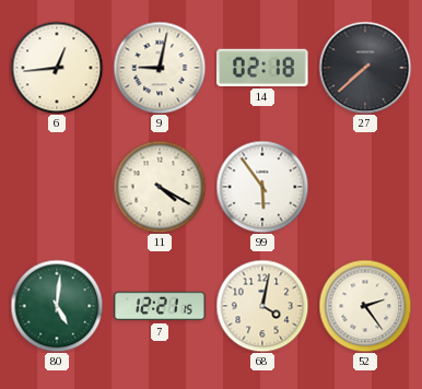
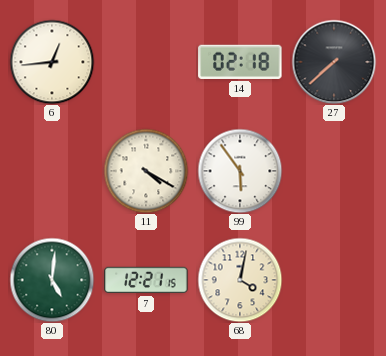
9: 9:02 -> none
52: 2:24 -> none
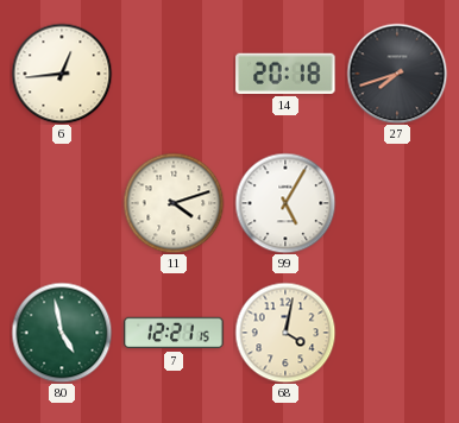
14: 02:18 -> 20:18
27: 7:38 -> 7:42
11: 4:20 -> 4:12
99: 5:54 -> 5:05
80: 5:01 -> 4:58
